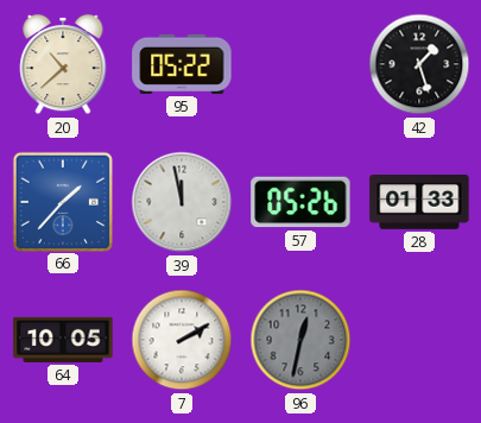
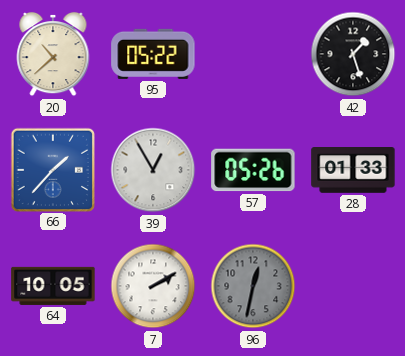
39: 11:58 -> 12:55
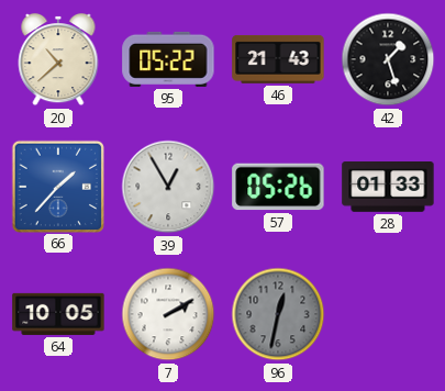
46: none -> 21:43
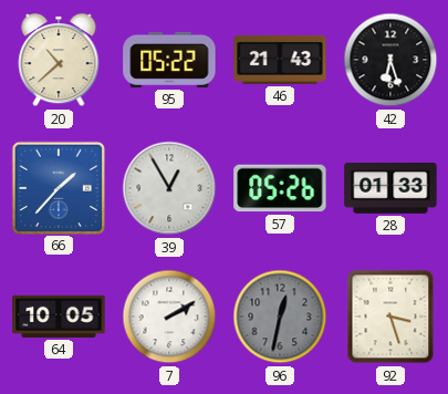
42: 1:27 -> 6:27
92: none -> 3:27
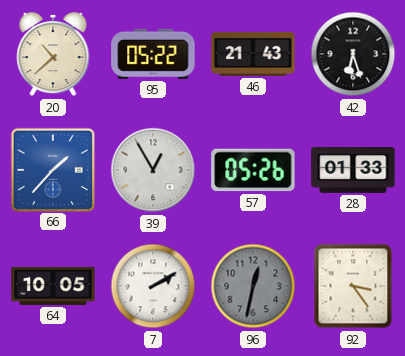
92: 3:27 -> 3:24
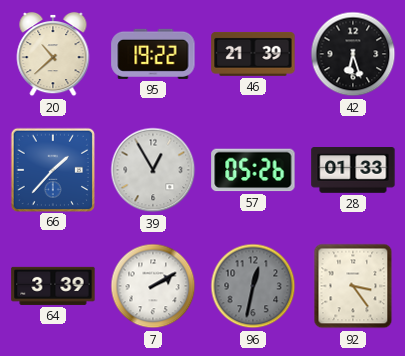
95: 05:22 -> 19:22
46: 21:43 -> 21:39
64: 10:05 -> 3:39
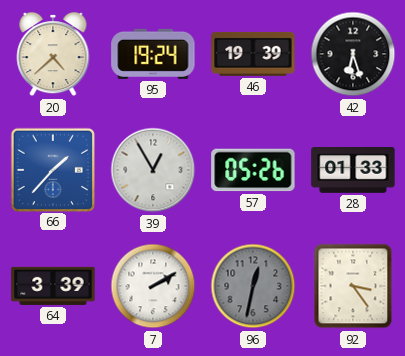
20: 10:38 -> 4:38
95: 19:22 -> 19:24
46: 21:39 -> 19:39
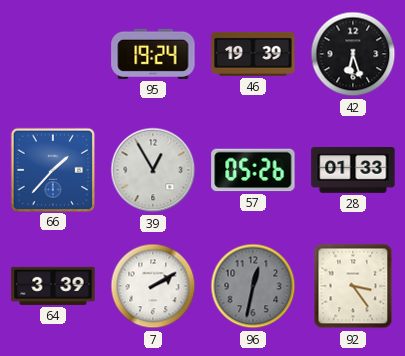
20: 4:38 -> none
